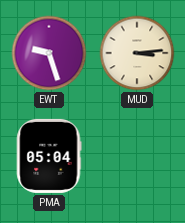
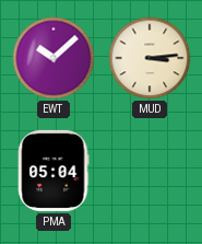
EWT: 9:27 -> 10:08
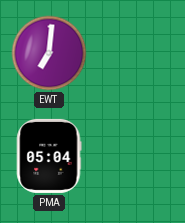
EWT: 10:08 -> 7:01
MUD: 3:14 -> none
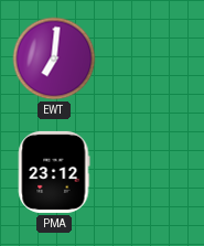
PMA: 05:04 -> 23:12
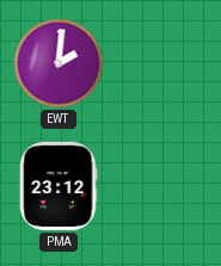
EWT: 7:01 -> 2:01
